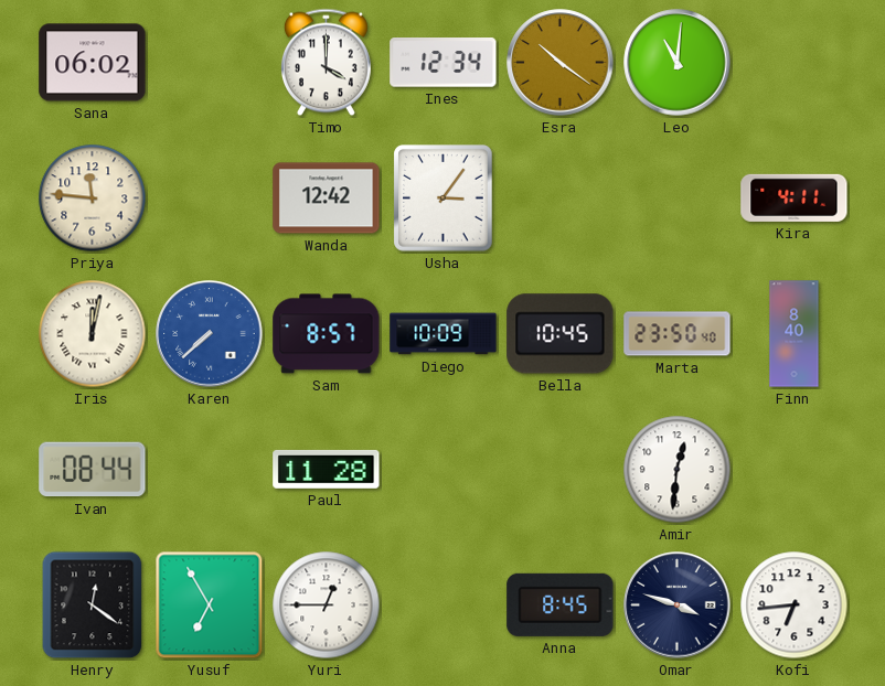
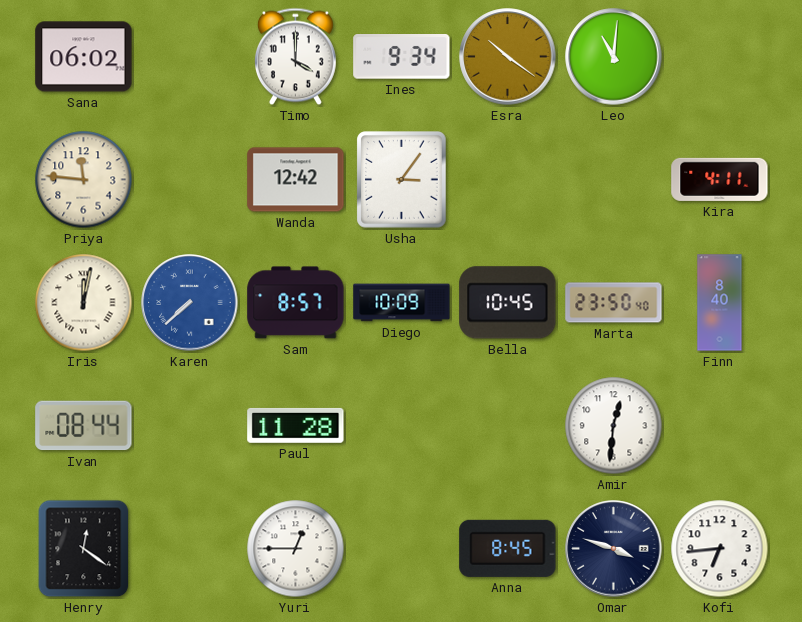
Ines: 12:34 -> 9:34
Yusuf: 6:55 -> none
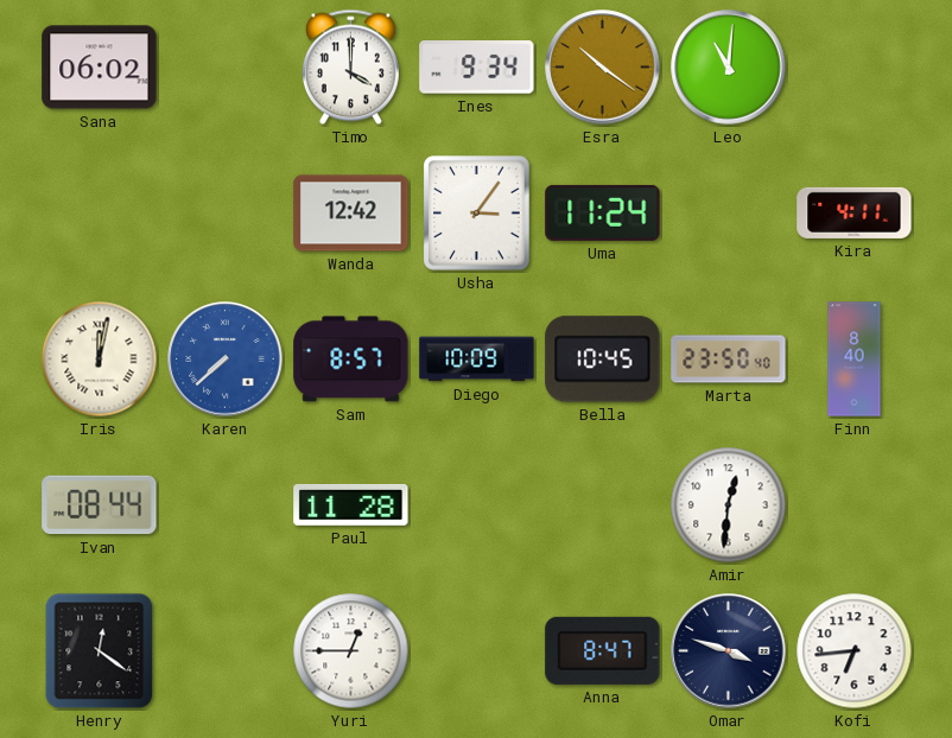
Priya: 11:46 -> none
Uma: none -> 11:24
Anna: 8:45 -> 8:47
